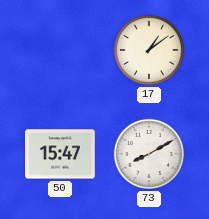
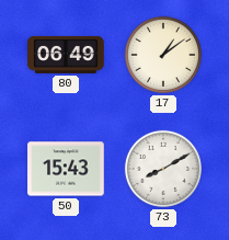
80: none -> 06:49
50: 15:47 -> 15:43
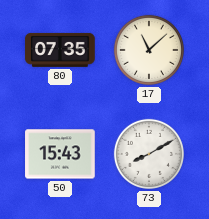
80: 06:49 -> 07:35
17: 1:09 -> 11:08
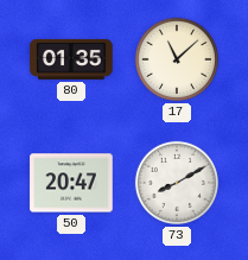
80: 07:35 -> 01:35
50: 15:43 -> 20:47
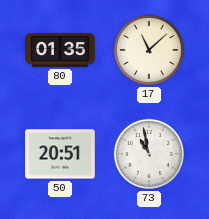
50: 20:47 -> 20:51
73: 8:10 -> 10:58
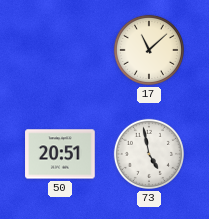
80: 01:35 -> none
73: 10:58 -> 4:58
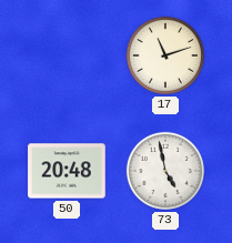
17: 11:08 -> 11:12
50: 20:51 -> 20:48
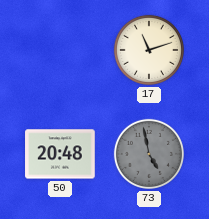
73 dial: white -> grey
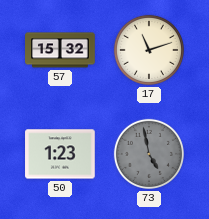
57: none -> 15:32
50: 20:48 -> 1:23
